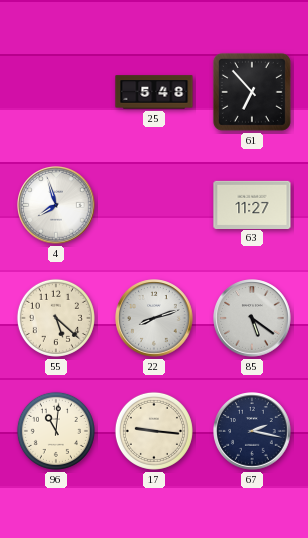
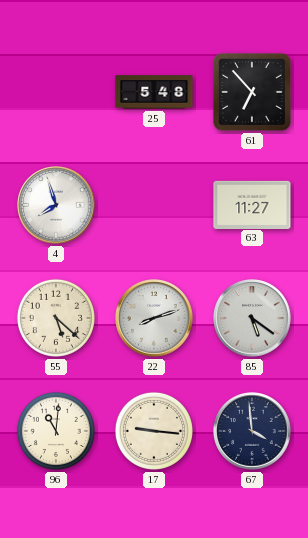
67: 2:17 -> 3:59
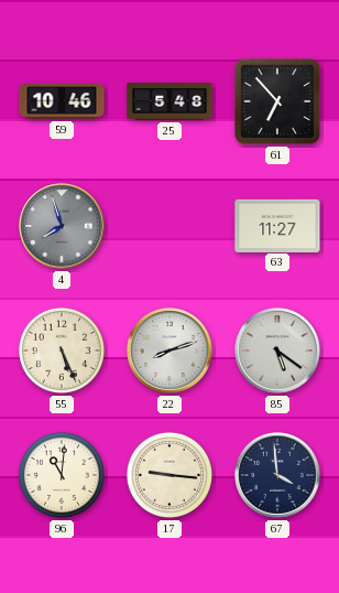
59: none -> 10:46
4 dial: white -> grey
55: 5:22 -> 5:26
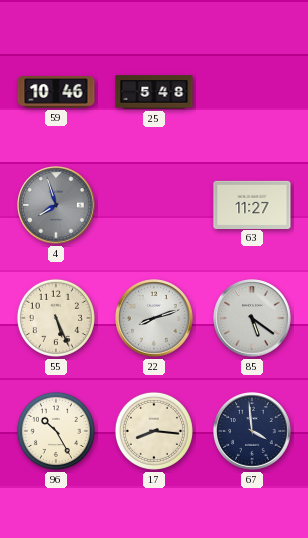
61: 6:53 -> none
96: 11:01 -> 10:25
17: 9:16 -> 8:16
